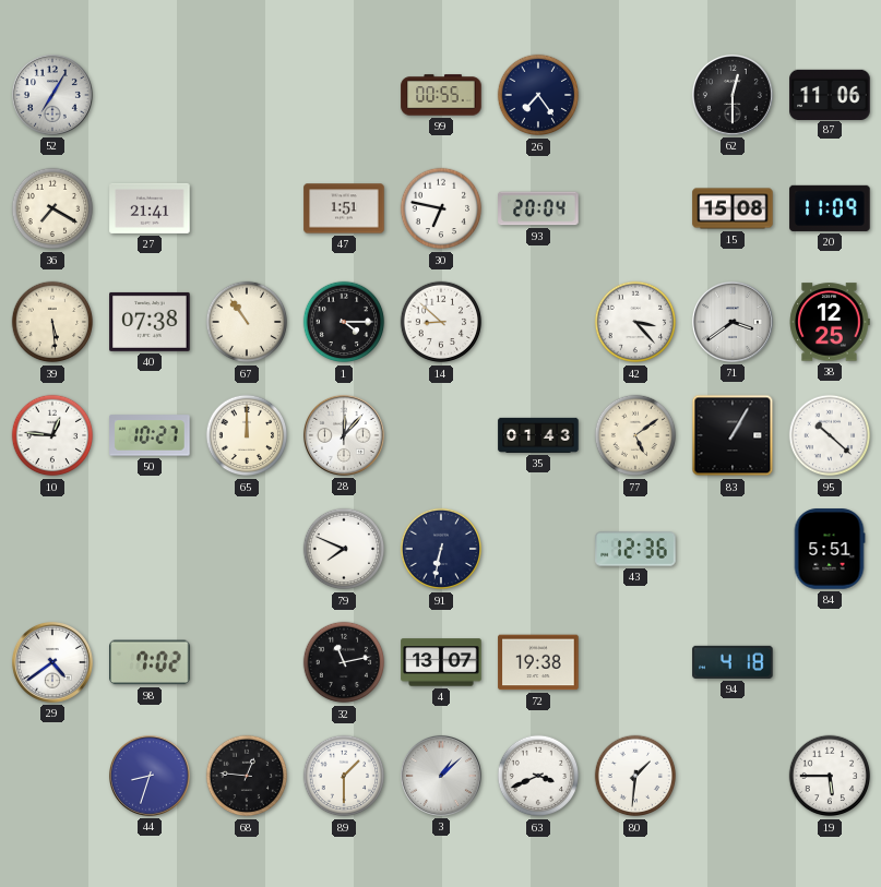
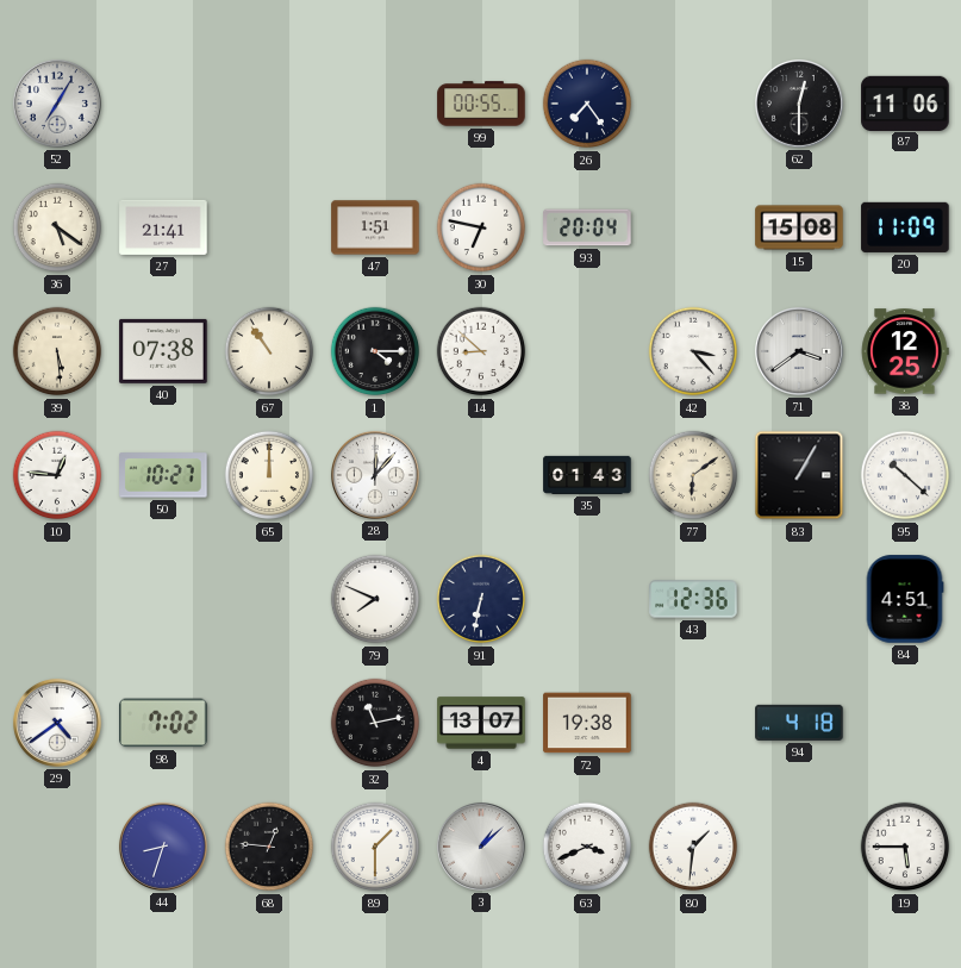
36: 7:20 -> 5:21
77: 5:09 -> 6:09
84: 5:51 -> 4:51
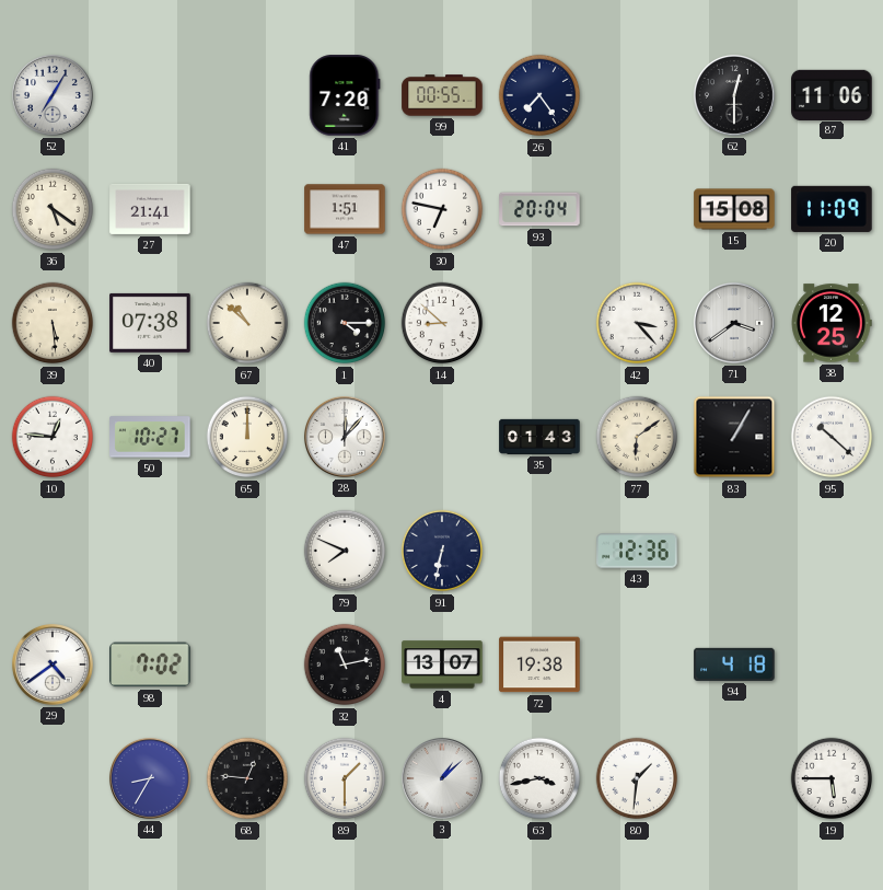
41: none -> 7:20
67: 10:54 -> 10:52
84: 4:51 -> none
44: 8:33 -> 8:35
63: 3:41 -> 3:43
